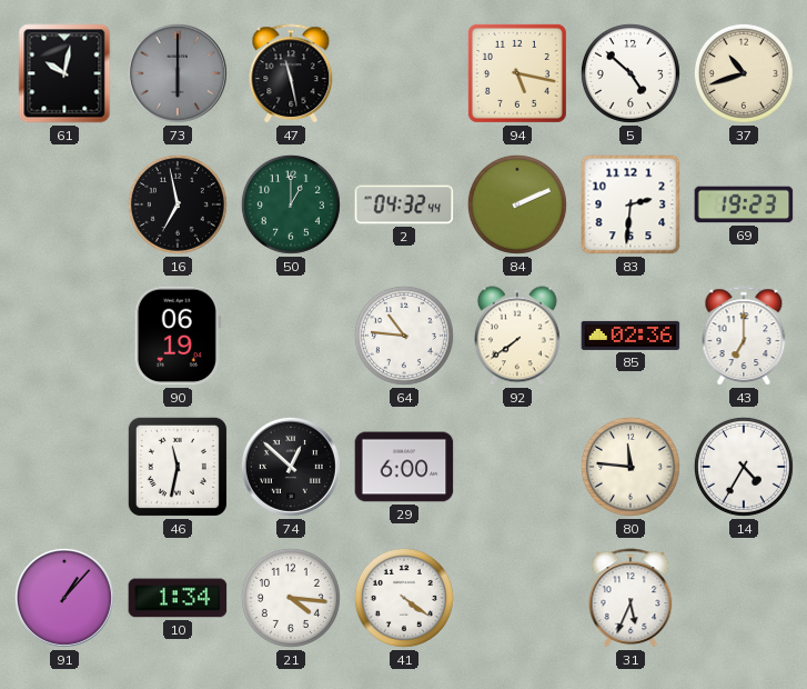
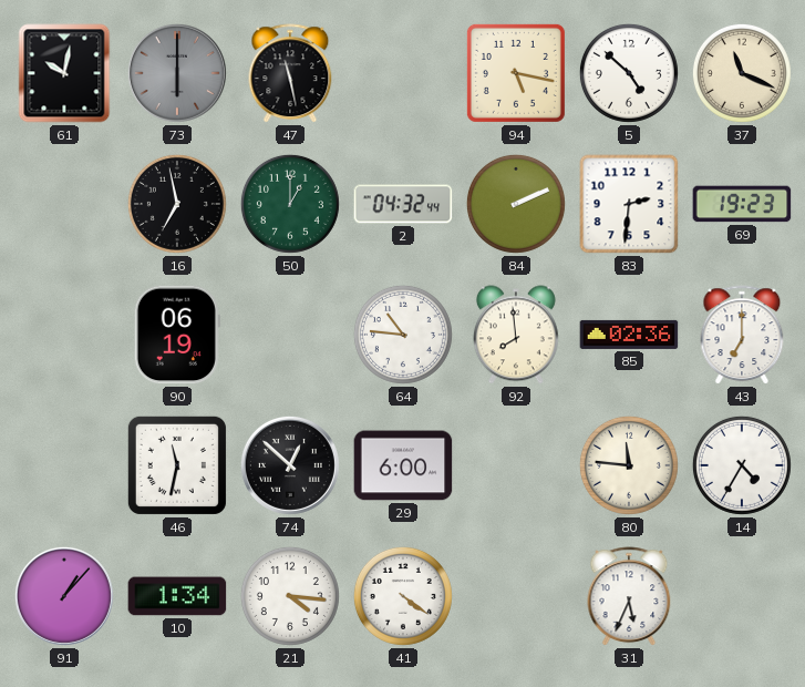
37: 10:42 -> 11:19
92: 7:39 -> 7:59
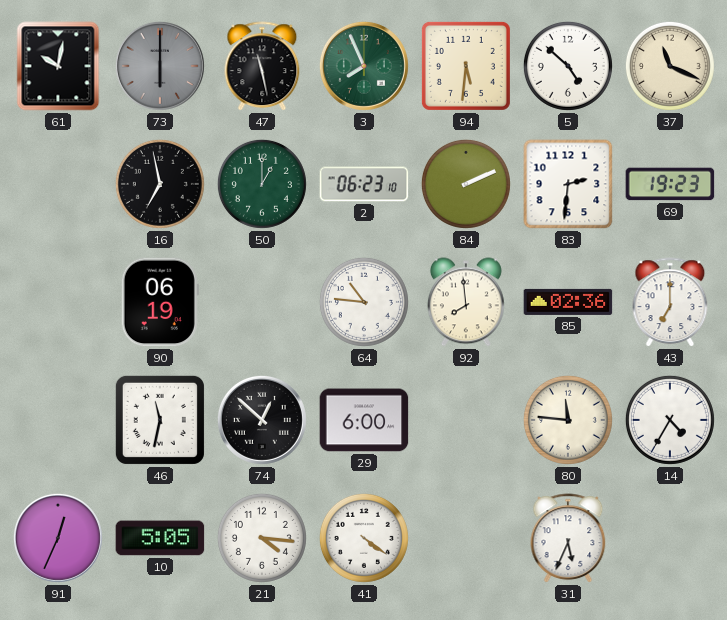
3: none -> 7:56
94: 5:17 -> 5:31
2: 04:32 -> 06:23
91: 1:07 -> 12:34
10: 1:34 -> 5:05
